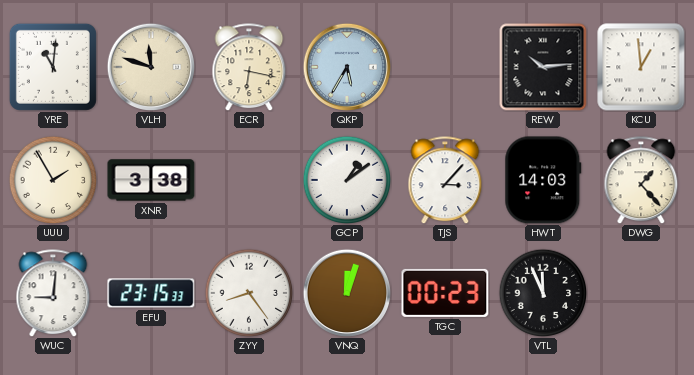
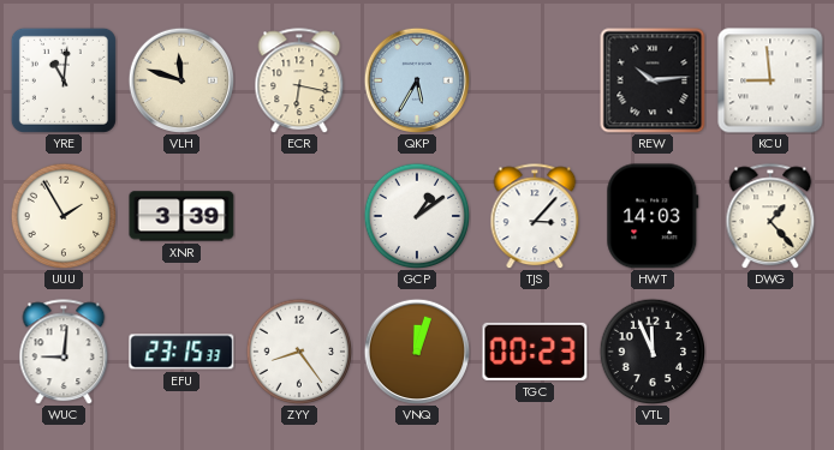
KCU: 12:59 -> 8:59
XNR: 3:38 -> 3:39
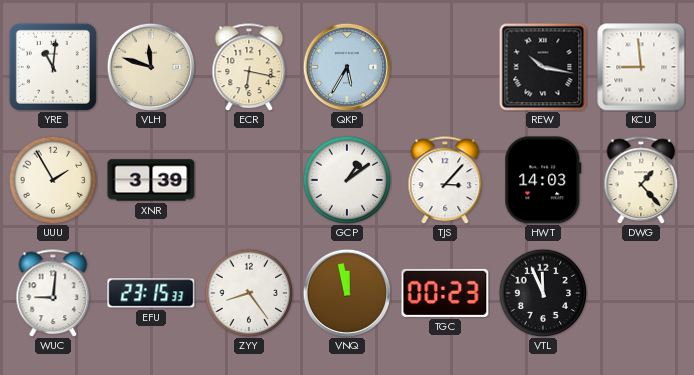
REW: 10:14 -> 10:17
VNQ: 12:03 -> 11:58
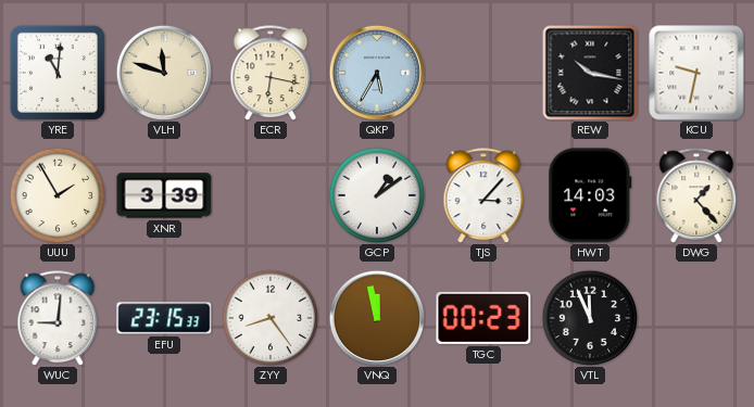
KCU: 8:59 -> 9:32
